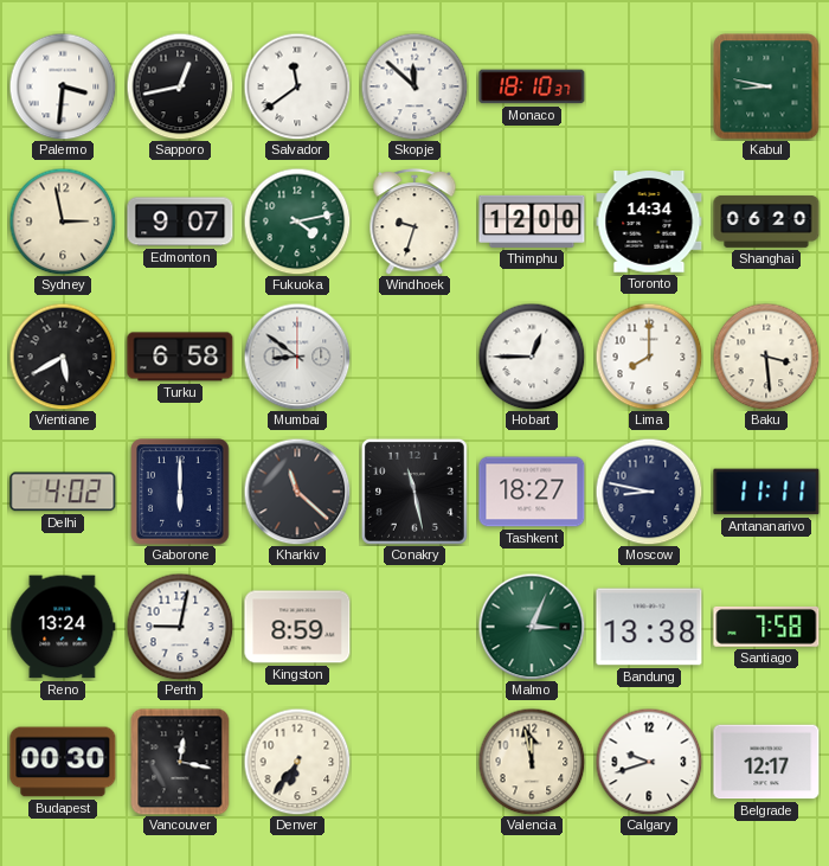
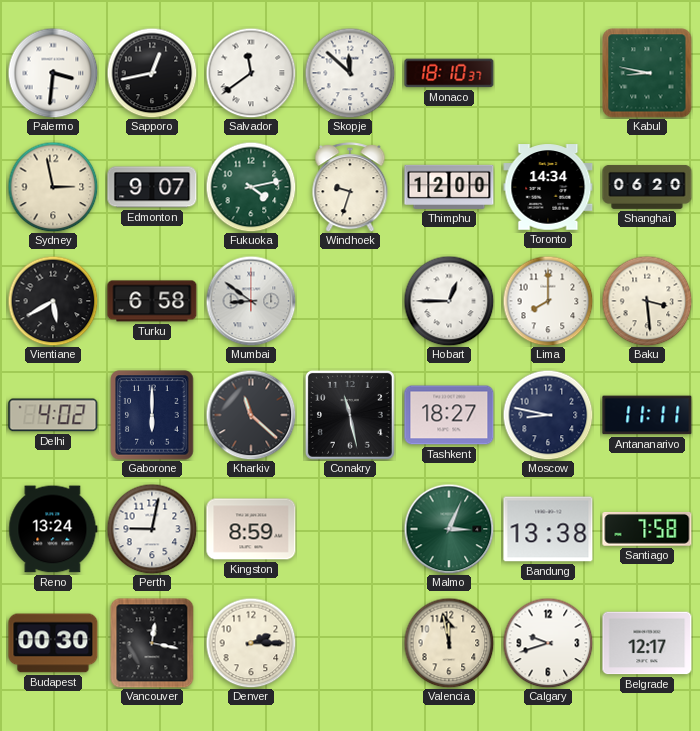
Denver: 6:36 -> 2:15
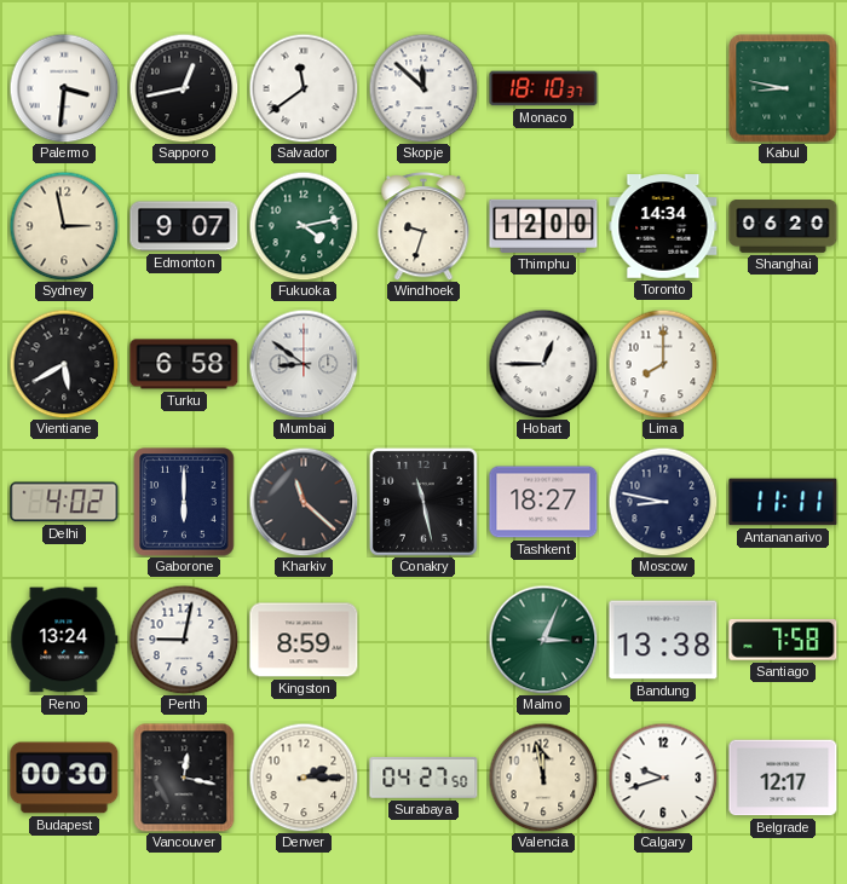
Baku: 3:29 -> none
Surabaya: none -> 04:27
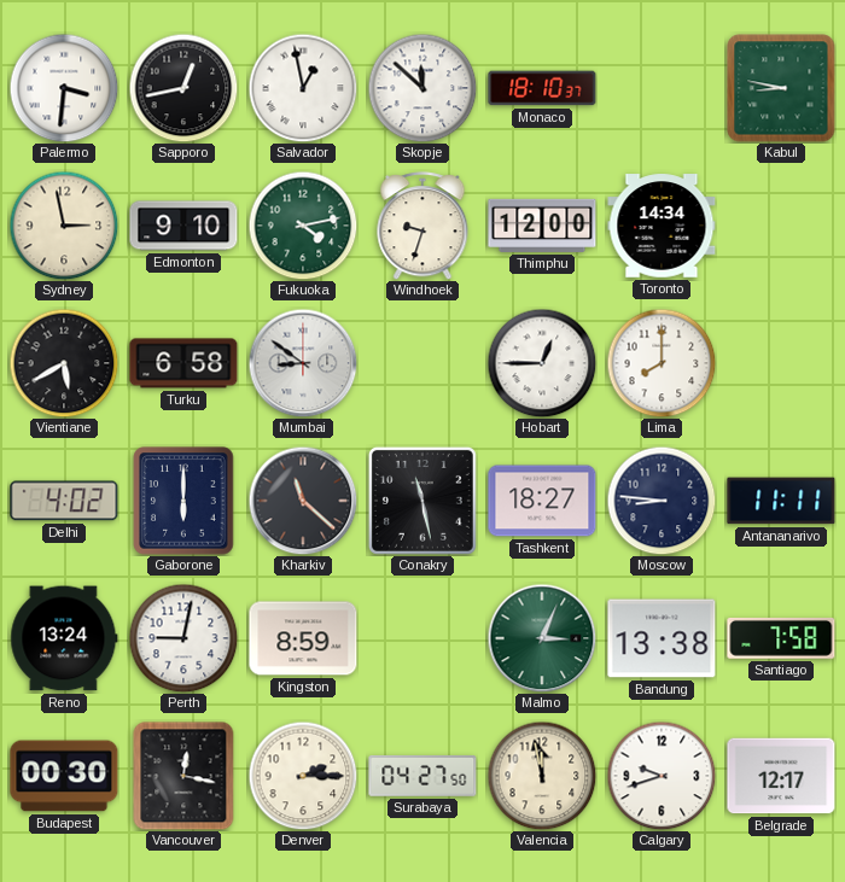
Salvador: 11:39 -> 12:58
Edmonton: 9:07 -> 9:10
Shanghai: 06:20 -> none
Moscow: 8:47 -> 8:46
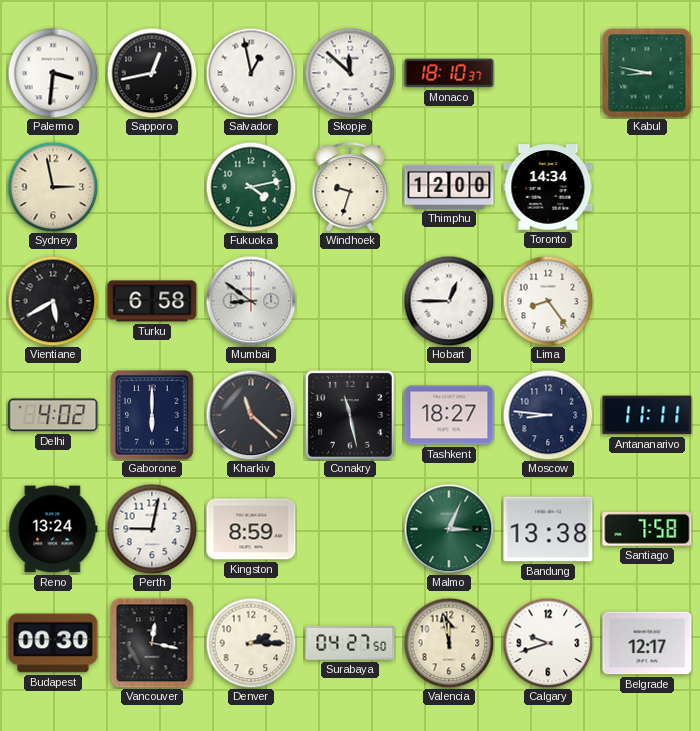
Edmonton: 9:10 -> none
Lima: 8:00 -> 8:24
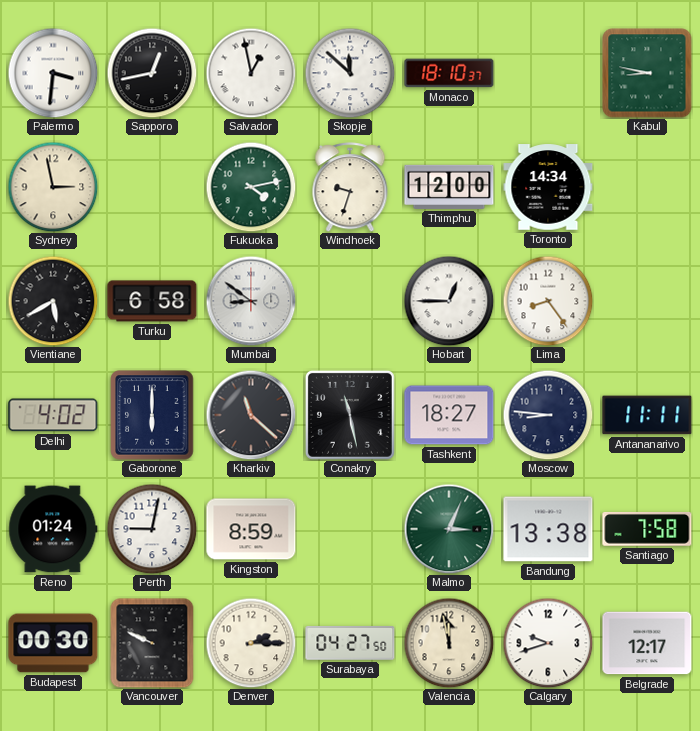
Reno: 13:24 -> 01:24
Vancouver: 12:17 -> 9:49
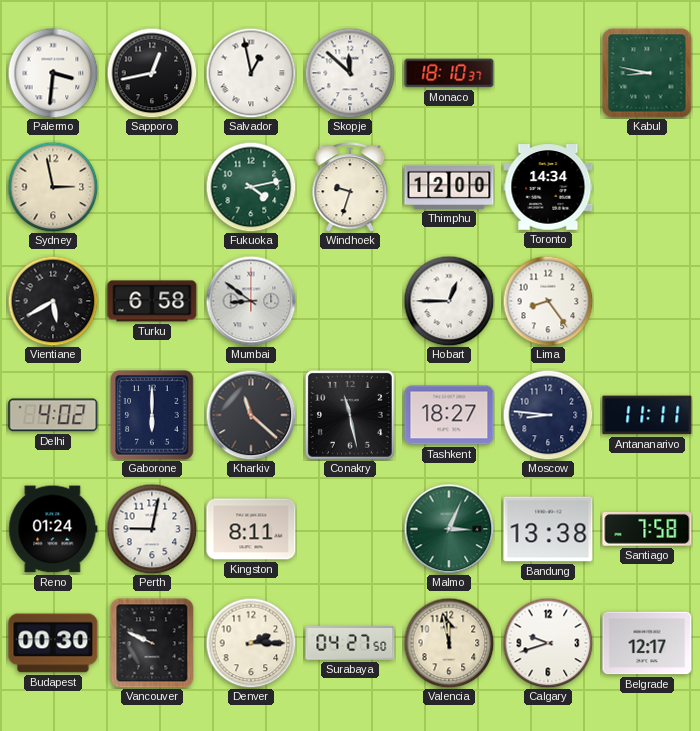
Kingston: 8:59 -> 8:11
